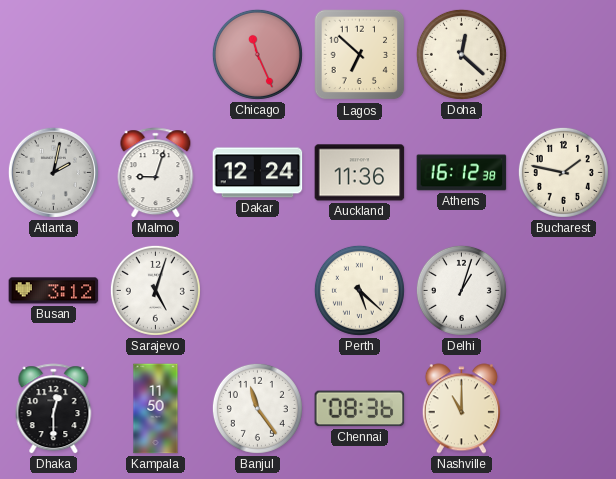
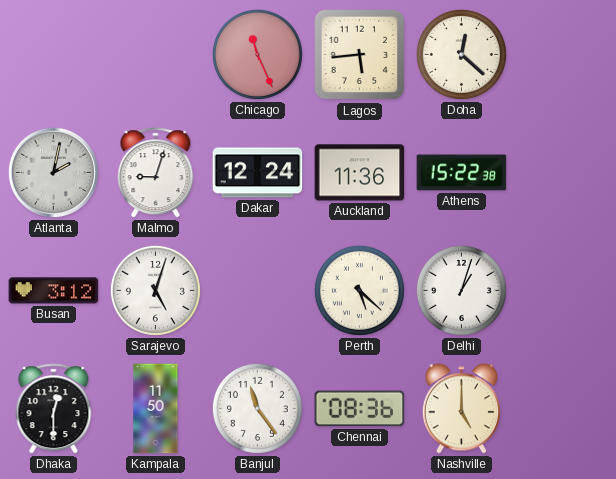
Lagos: 6:52 -> 5:44
Athens: 16:12 -> 15:22
Bucharest: 1:47 -> none
Nashville: 11:00 -> 5:00
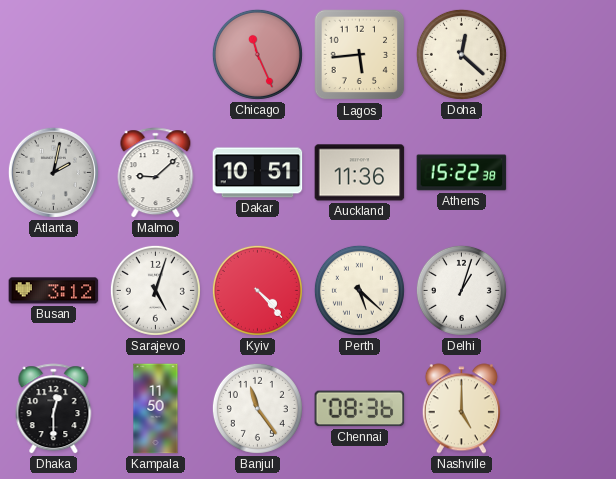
Malmo: 9:03 -> 9:08
Dakar: 12:24 -> 10:51
Kyiv: none -> 4:23
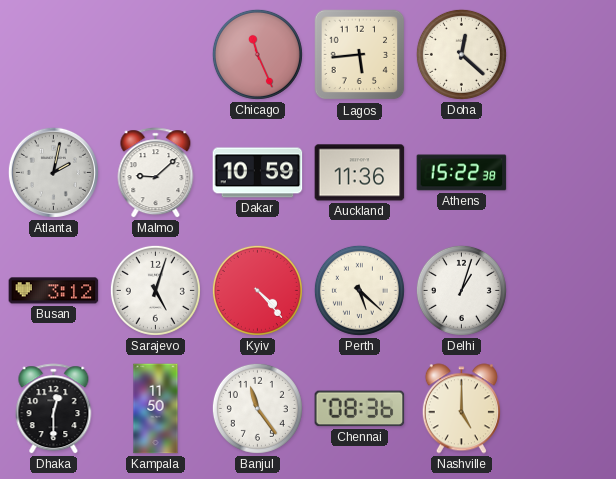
Dakar: 10:51 -> 10:59
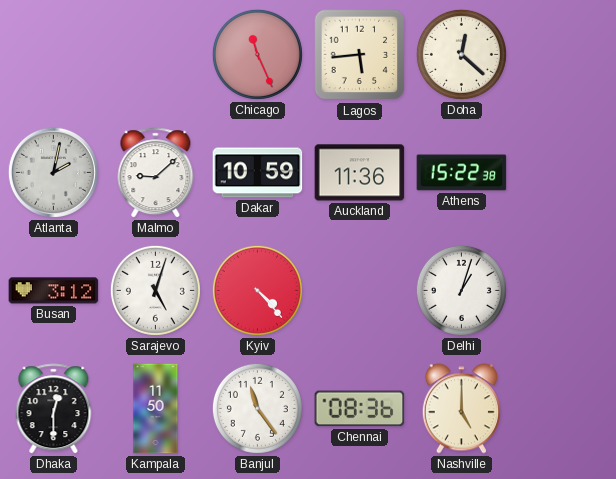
Perth: 5:22 -> none
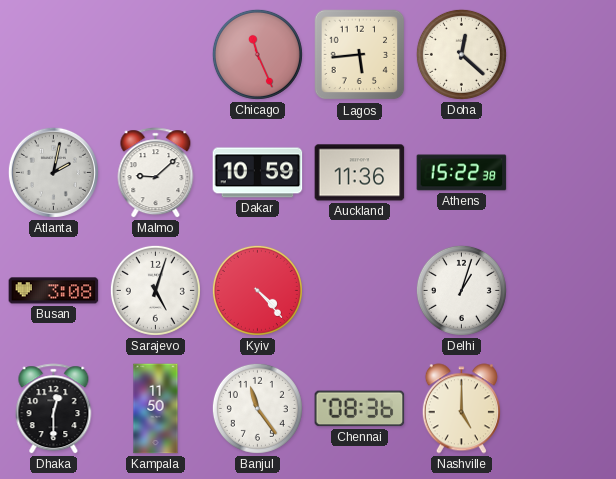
Busan: 3:12 -> 3:08
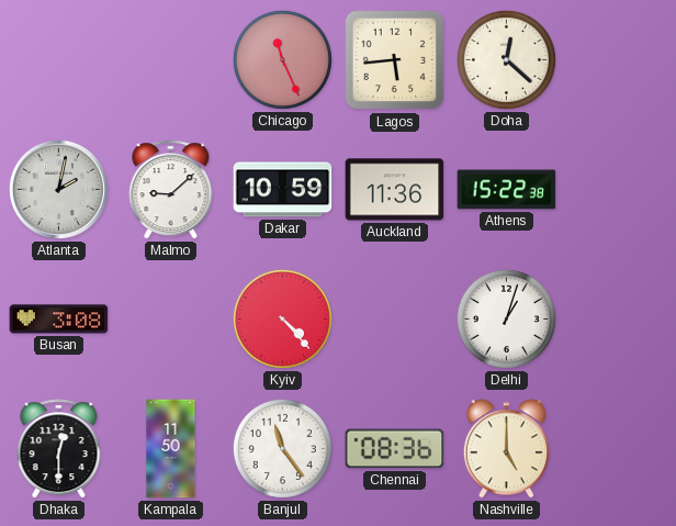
Sarajevo: 5:03 -> none
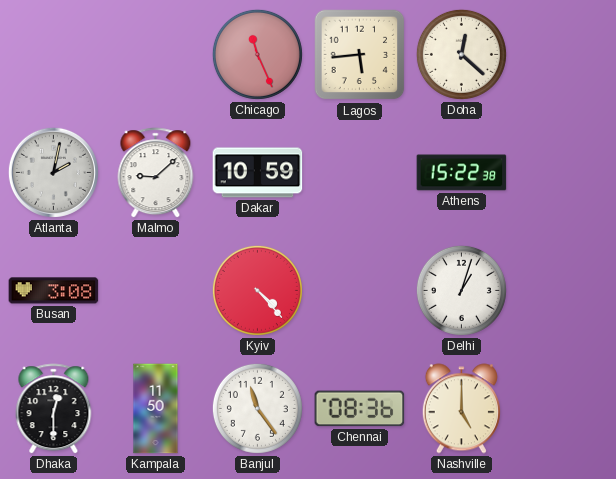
Auckland: 11:36 -> none
